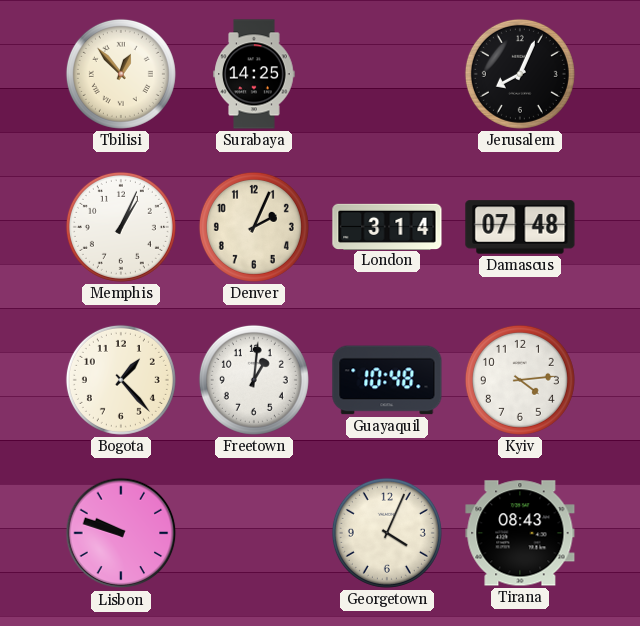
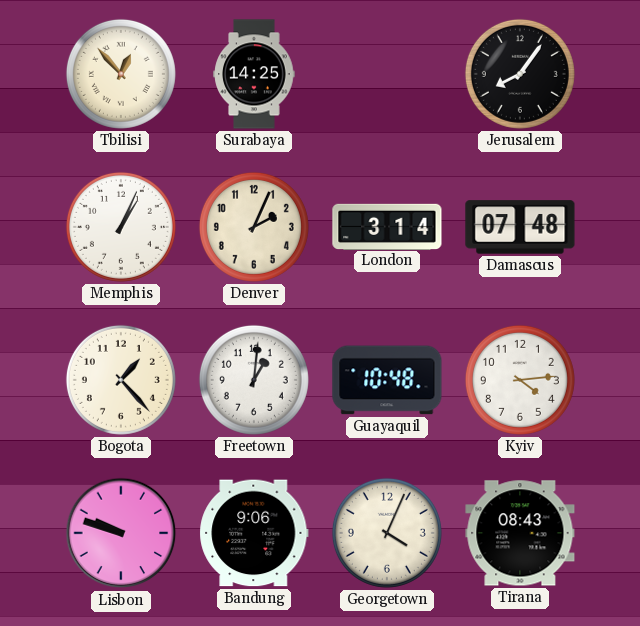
Jerusalem: 8:04 -> 8:06
Bandung: none -> 9:06
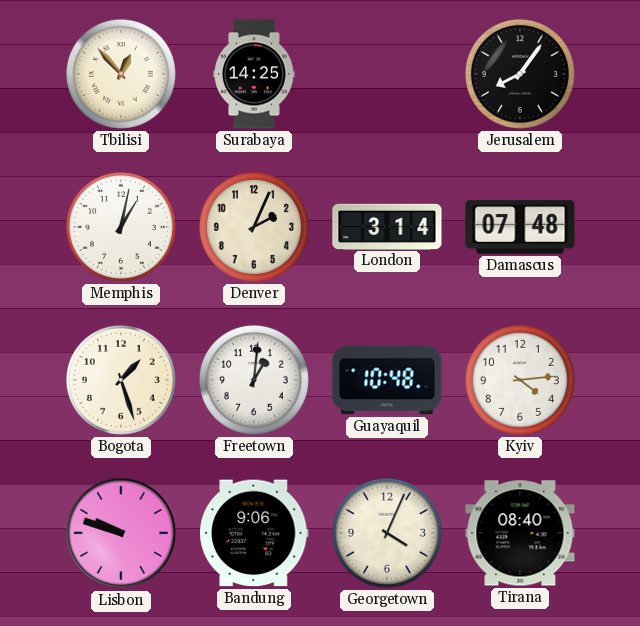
Memphis: 1:04 -> 1:02
Bogota: 1:23 -> 1:27
Tirana: 08:43 -> 08:40
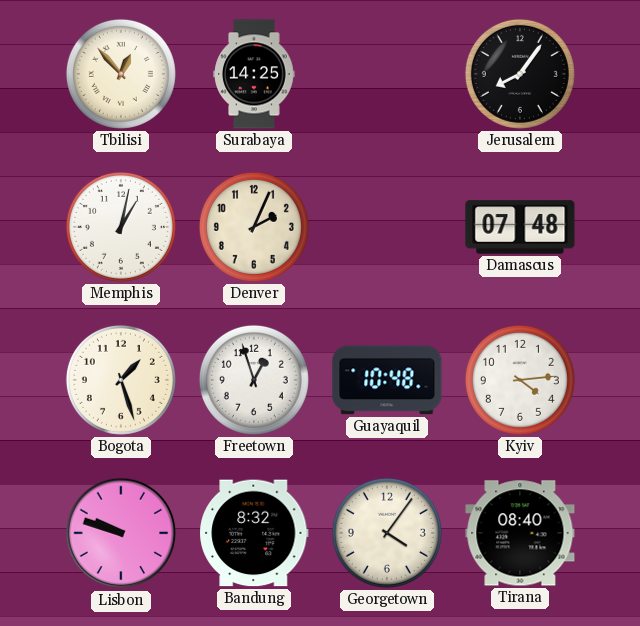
London: 3:14 -> none
Freetown: 1:01 -> 12:57
Bandung: 9:06 -> 8:32
Georgetown: 4:04 -> 4:06
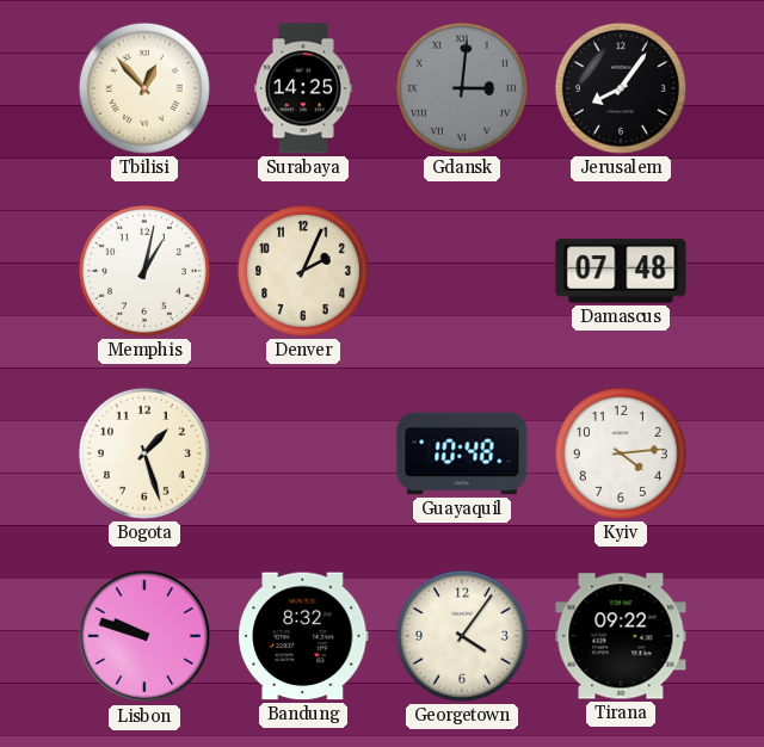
Gdansk: none -> 3:01
Freetown: 12:57 -> none
Tirana: 08:40 -> 09:22
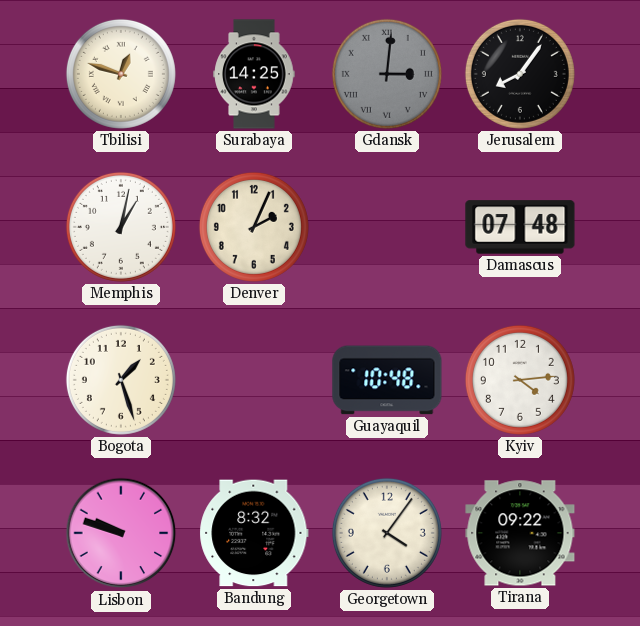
Tbilisi: 12:53 -> 12:48
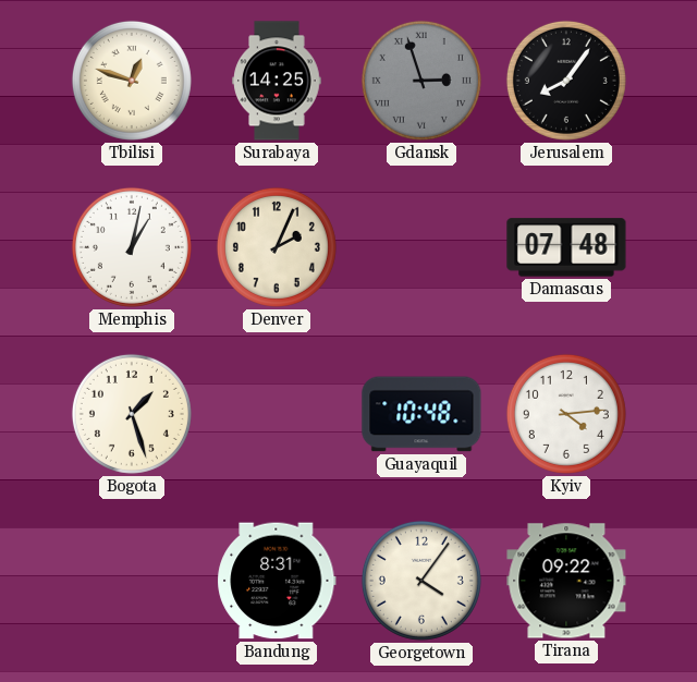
Gdansk: 3:01 -> 2:57
Lisbon: 9:48 -> none
Bandung: 8:32 -> 8:31
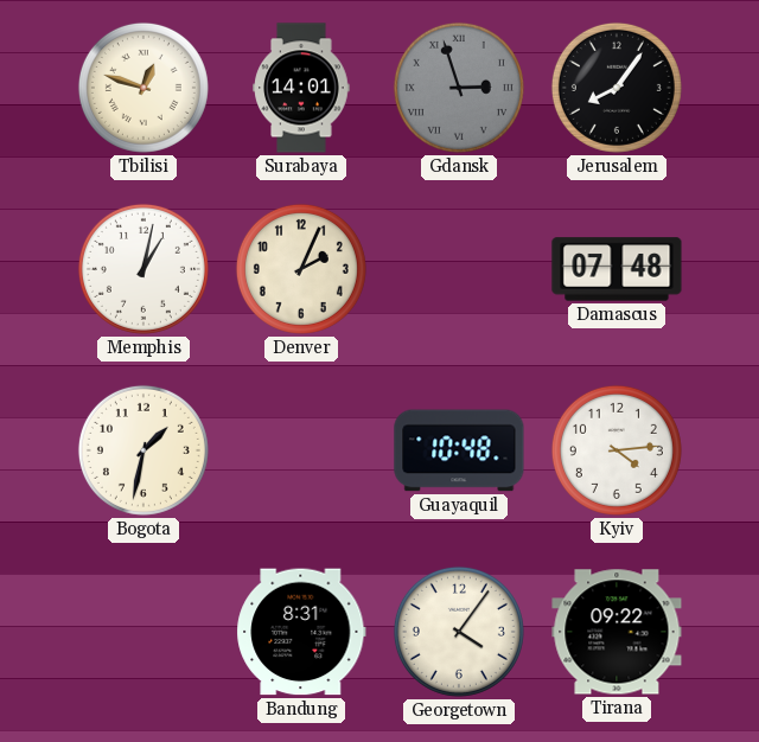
Surabaya: 14:25 -> 14:01
Bogota: 1:27 -> 1:32
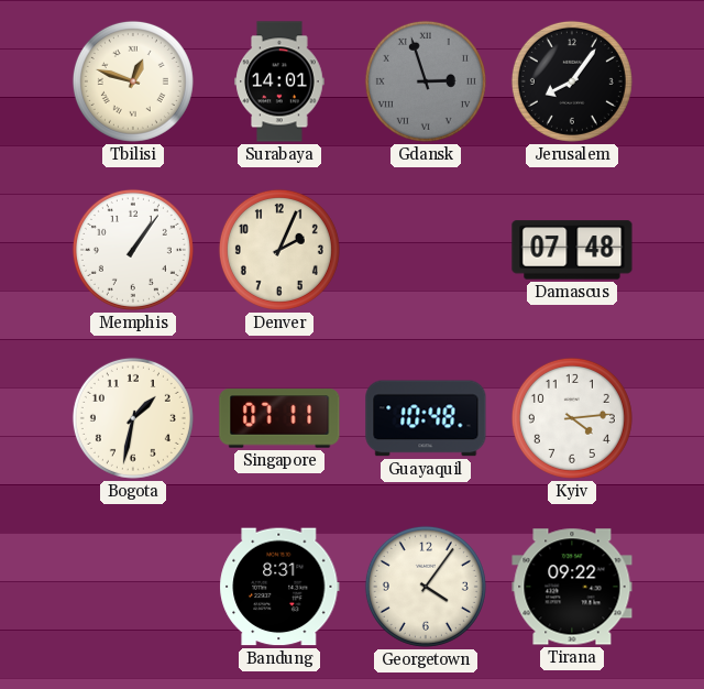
Memphis: 1:02 -> 1:06
Singapore: none -> 07:11
